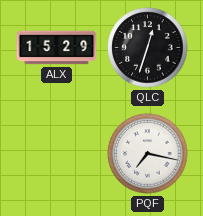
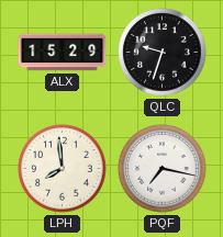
QLC: 12:33 -> 9:33
LPH: none -> 7:59
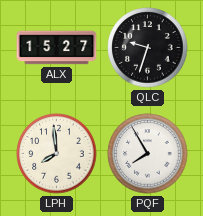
ALX: 15:29 -> 15:27
PQF: 7:17 -> 7:55
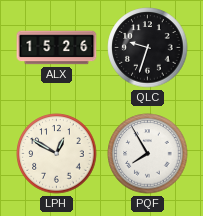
ALX: 15:27 -> 15:26
LPH: 7:59 -> 12:50
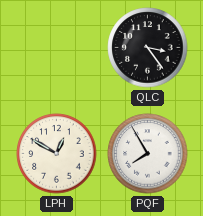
ALX: 15:26 -> none
QLC: 9:33 -> 3:24
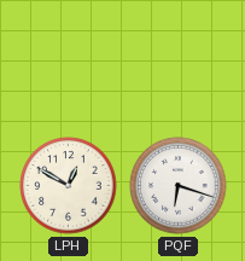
QLC: 3:24 -> none
PQF: 7:55 -> 6:18
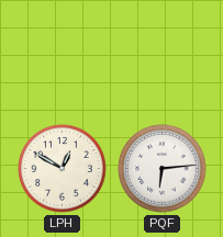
PQF: 6:18 -> 6:14
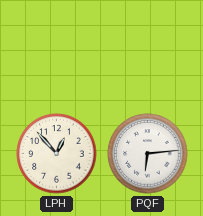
LPH: 12:50 -> 12:53
